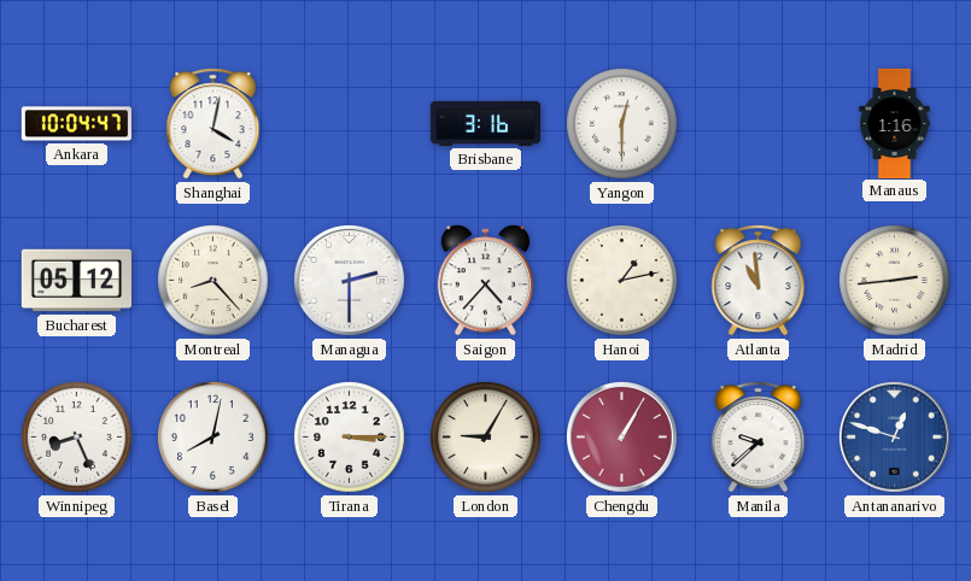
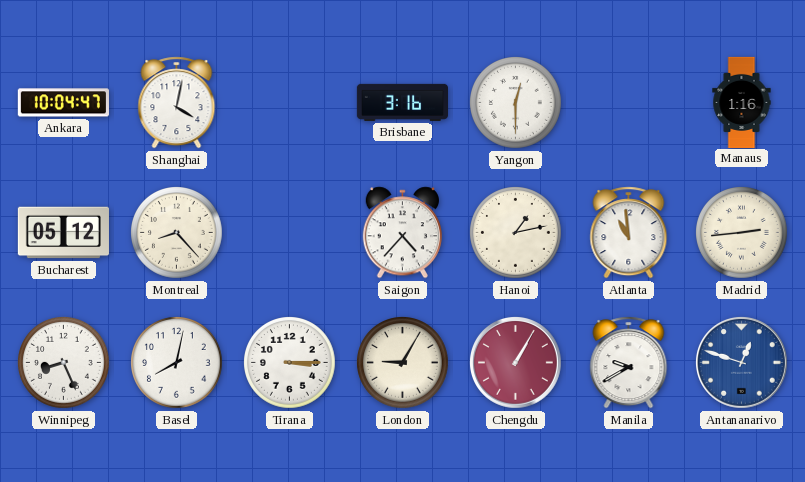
Managua: 2:30 -> none
Manila: 9:38 -> 9:40
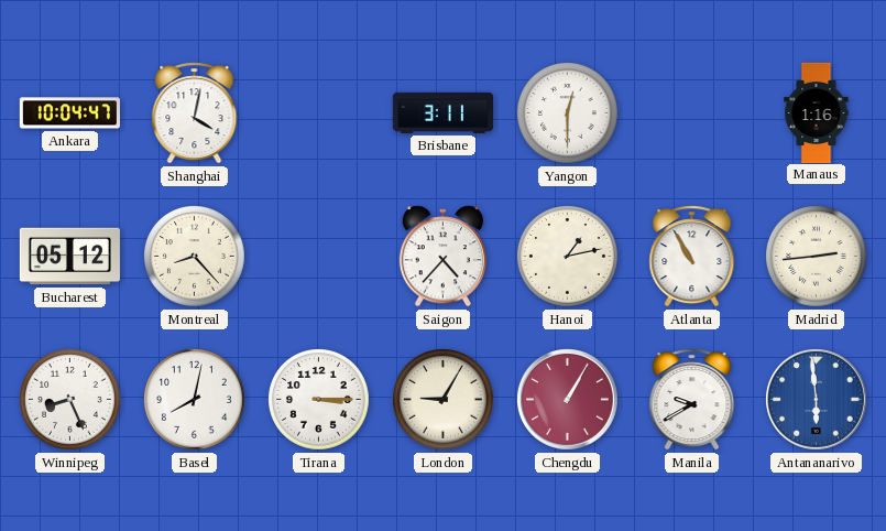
Brisbane: 3:16 -> 3:11
Atlanta: 10:59 -> 10:55
Antananarivo: 12:48 -> 5:59
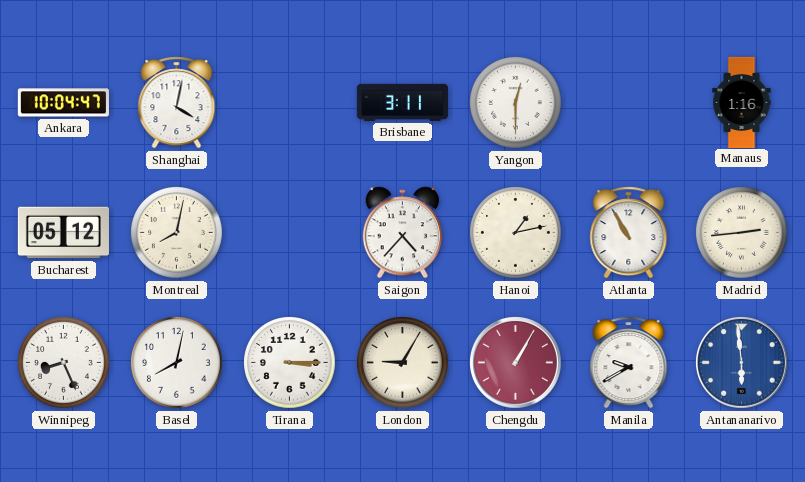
Montreal: 8:23 -> 8:02
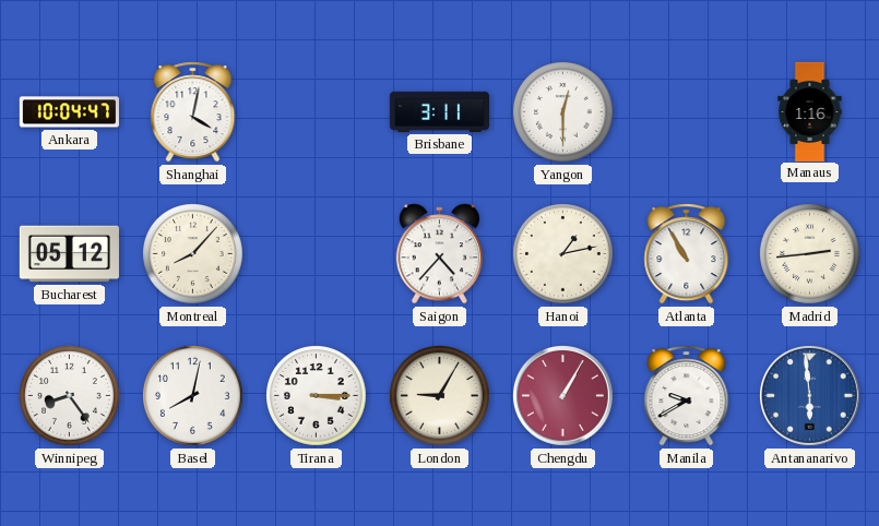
Montreal: 8:02 -> 8:07
Winnipeg: 8:26 -> 8:24
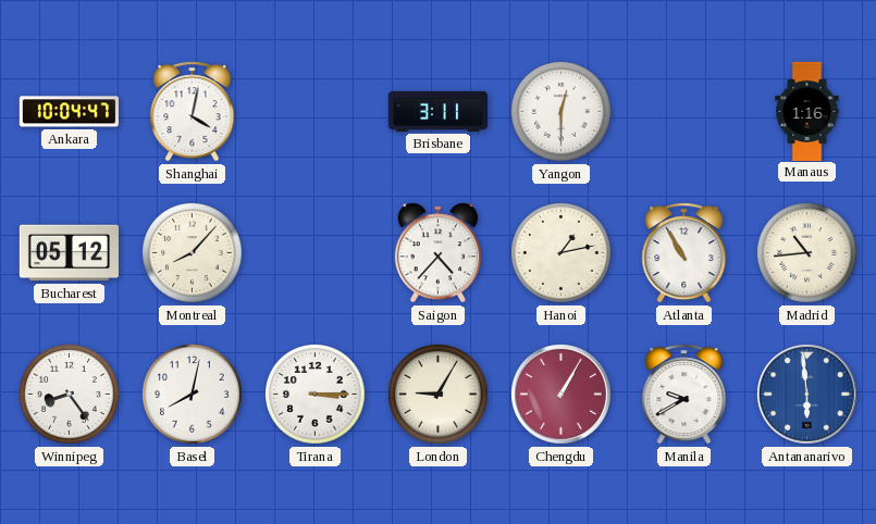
Madrid: 2:44 -> 10:44
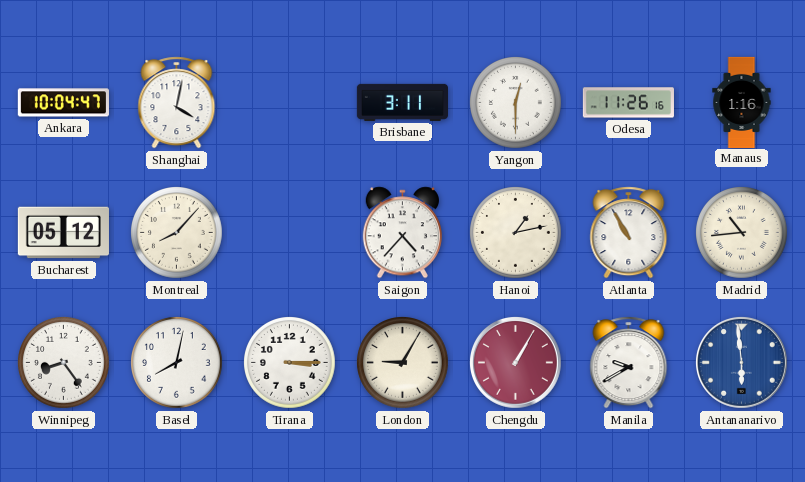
Odesa: none -> 11:26
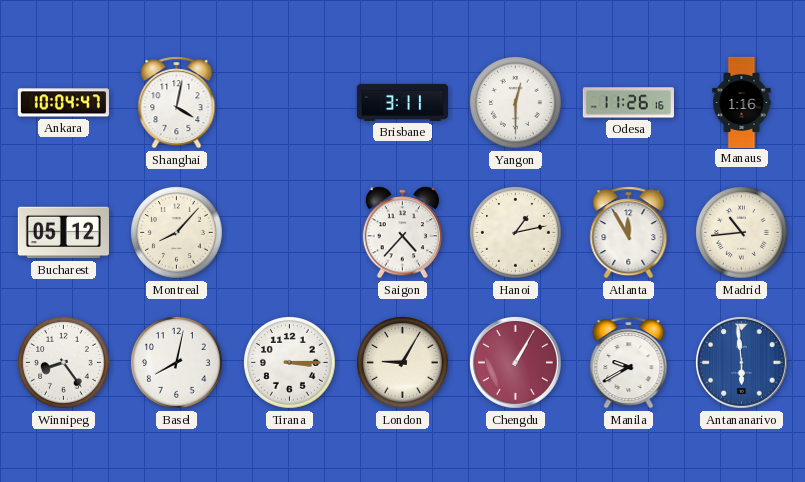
Atlanta: 10:55 -> 11:55
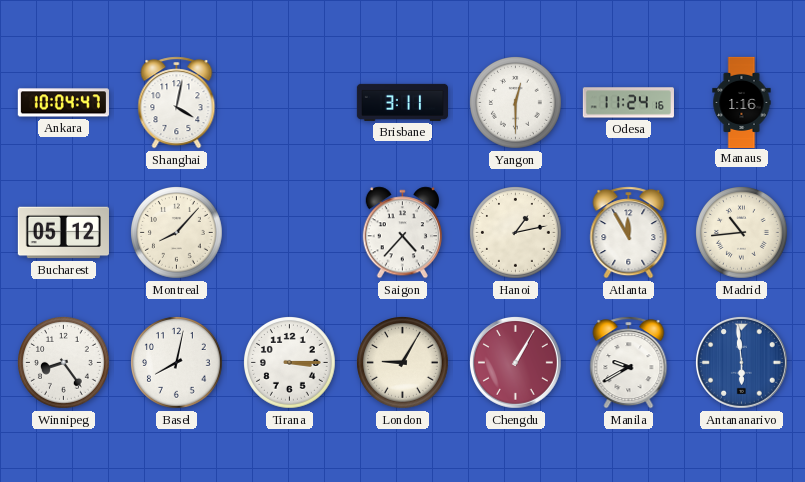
Odesa: 11:26 -> 11:24
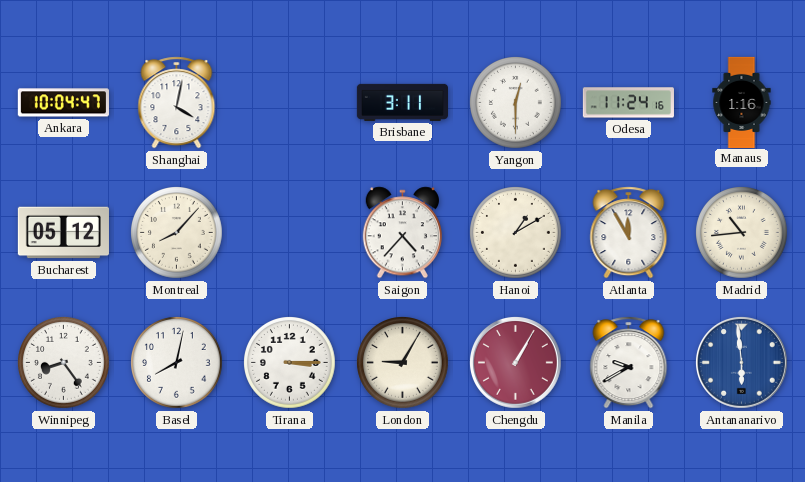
Hanoi: 1:13 -> 1:10
